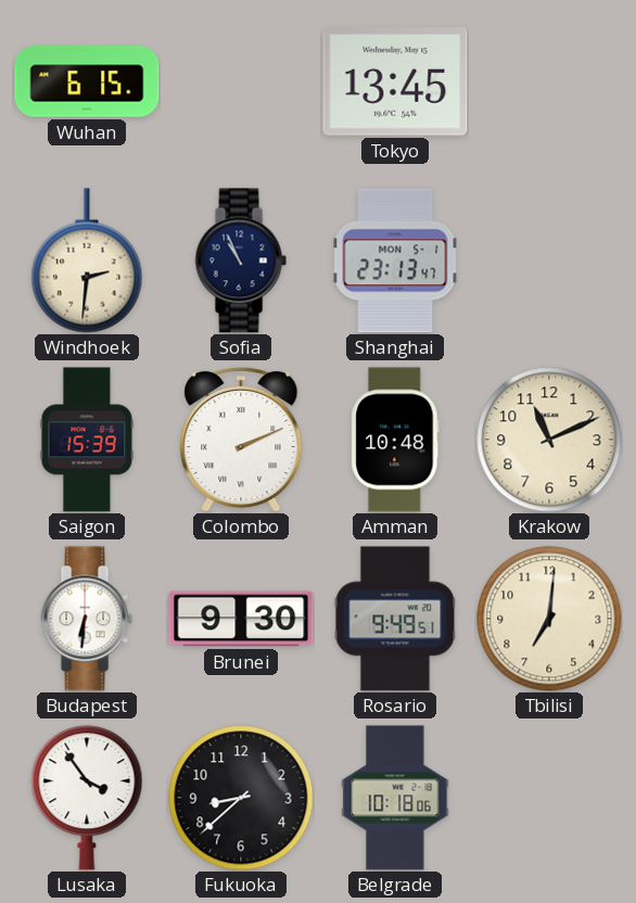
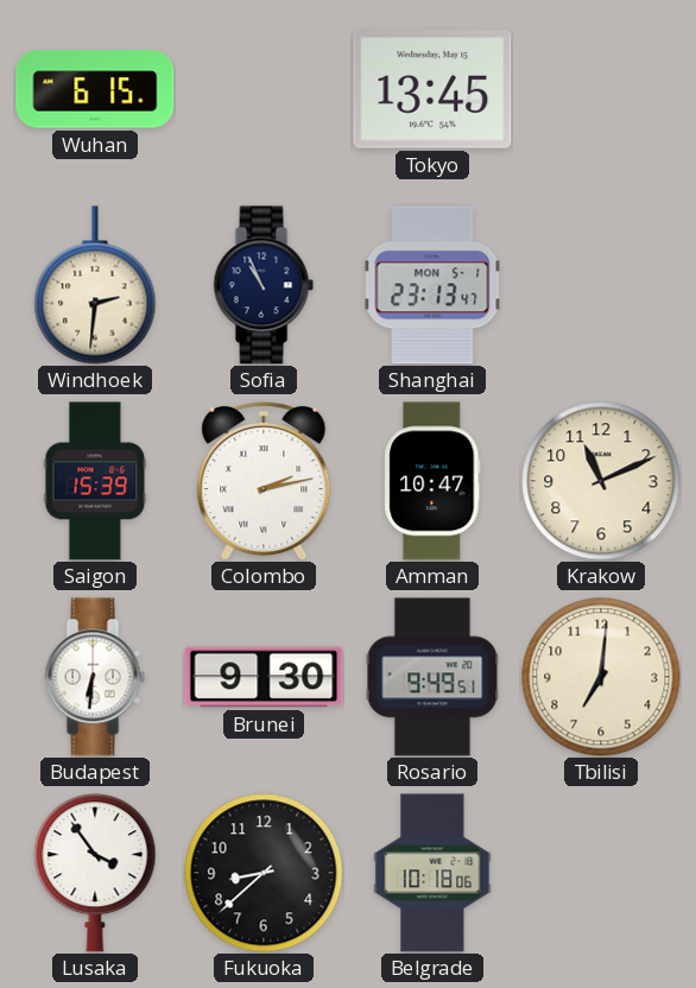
Colombo: 2:11 -> 2:13
Amman: 10:48 -> 10:47
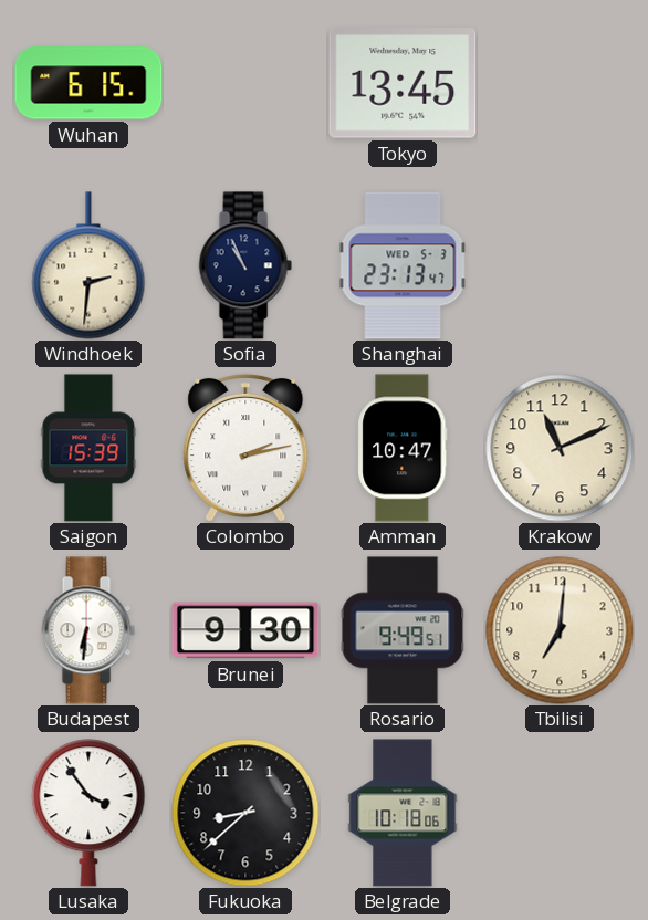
Shanghai date: MON 5-1 -> WED 5-3
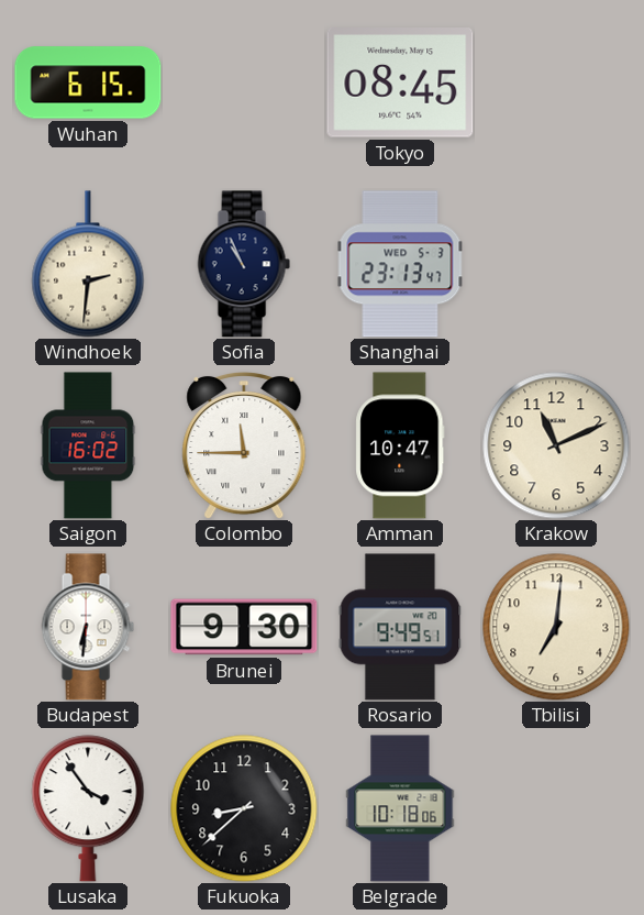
Tokyo: 13:45 -> 08:45
Saigon: 15:39 -> 16:02
Colombo: 2:13 -> 11:45
